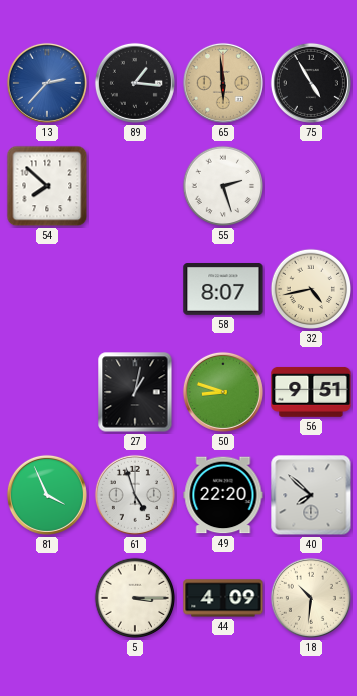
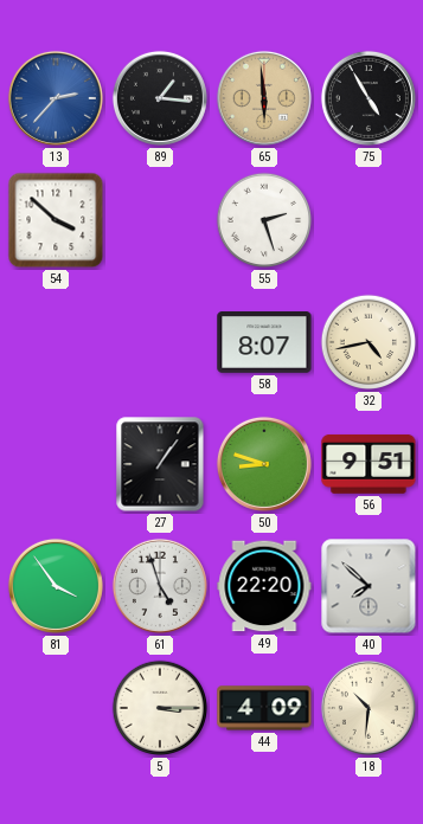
54: 7:52 -> 3:52
27: 1:02 -> 1:06
81: 3:56 -> 3:54
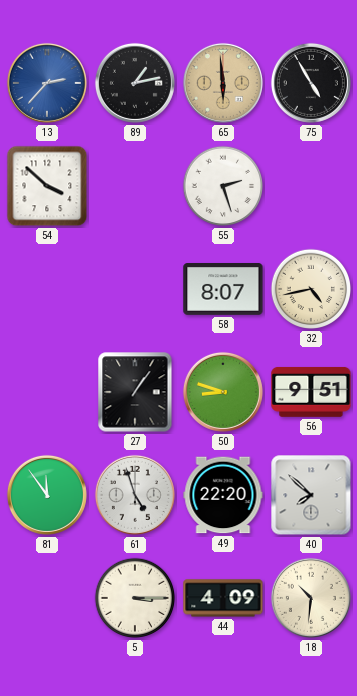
89: 1:16 -> 1:13
81: 3:54 -> 11:54
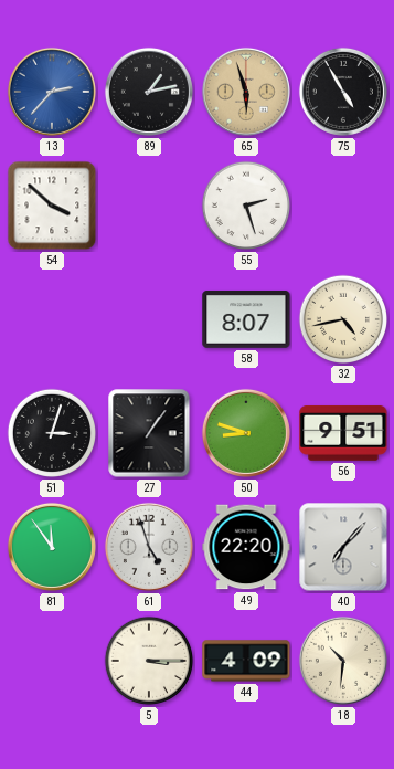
65: 5:59 -> 5:57
51: none -> 3:03
40: 7:52 -> 7:07
